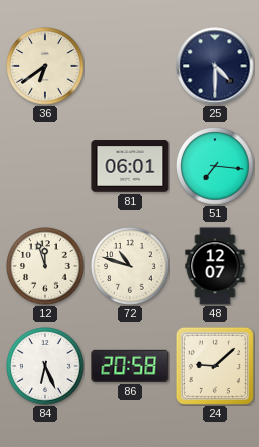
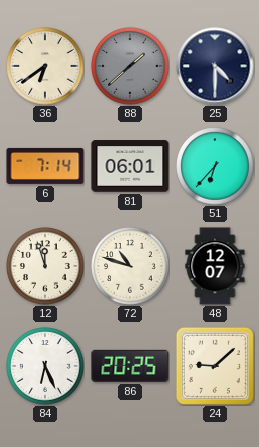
88: none -> 1:38
6: none -> 7:14
51: 7:16 -> 6:37
86: 20:58 -> 20:25
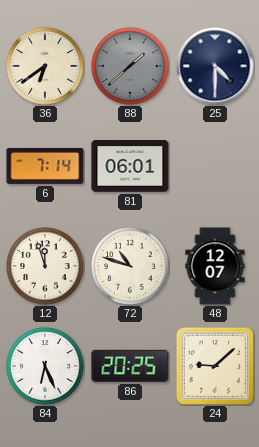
51: 6:37 -> none
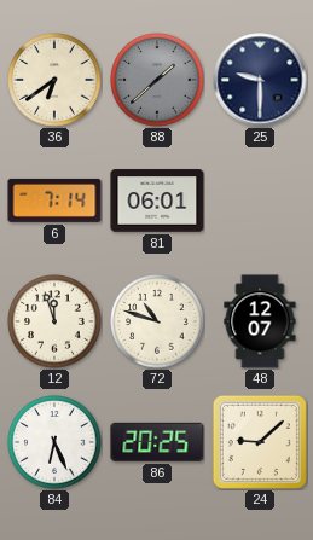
25: 4:30 -> 9:30
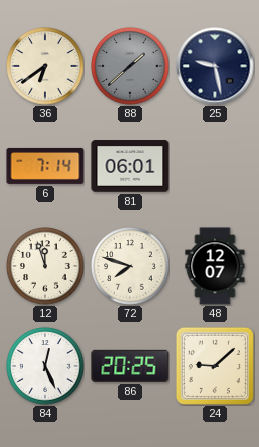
25: 9:30 -> 9:28
72: 10:48 -> 7:48
84: 6:26 -> 12:26
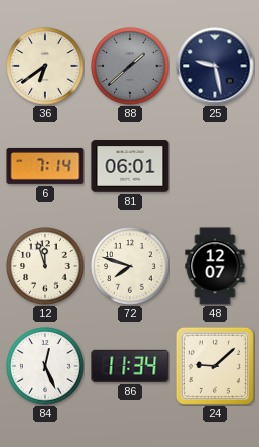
86: 20:25 -> 11:34
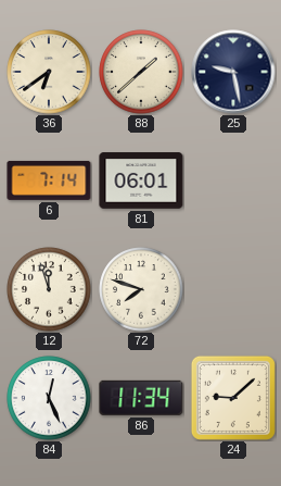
88 dial: grey -> cream
48: 12:07 -> none
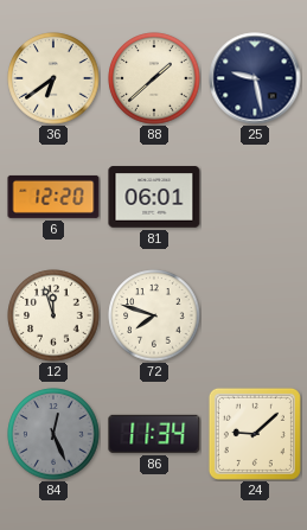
6: 7:14 -> 12:20
84 dial: white -> grey
